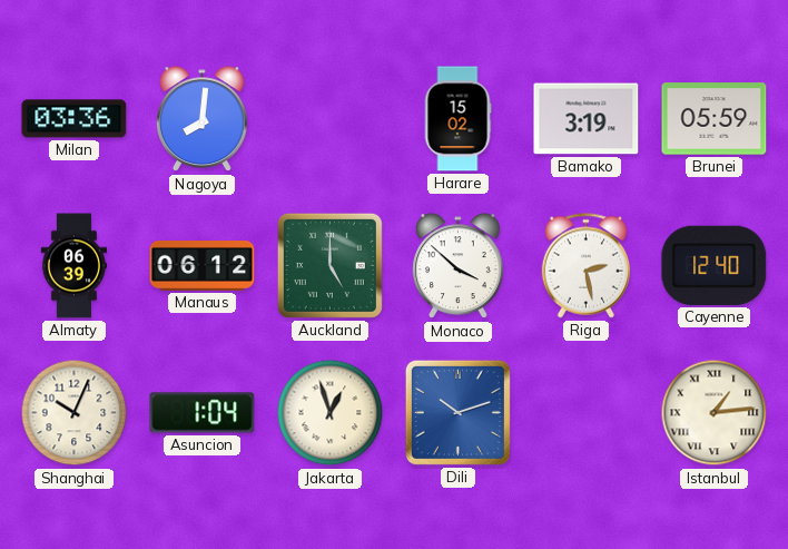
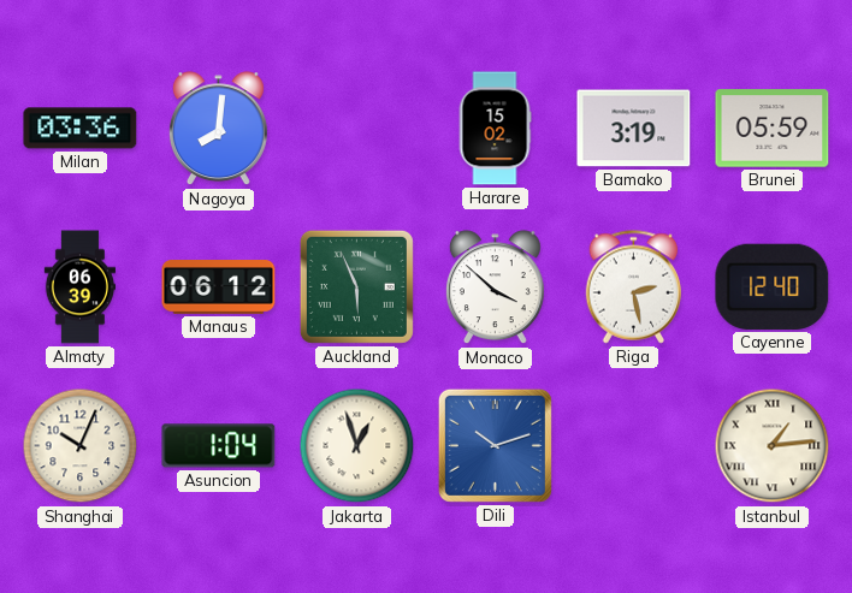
Auckland: 5:00 -> 5:56
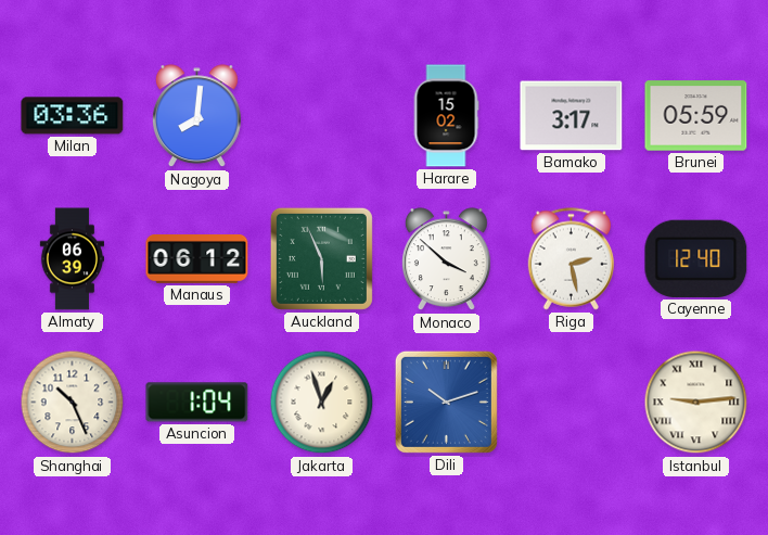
Bamako: 3:19 -> 3:17
Shanghai: 10:04 -> 10:26
Istanbul: 1:14 -> 9:14
